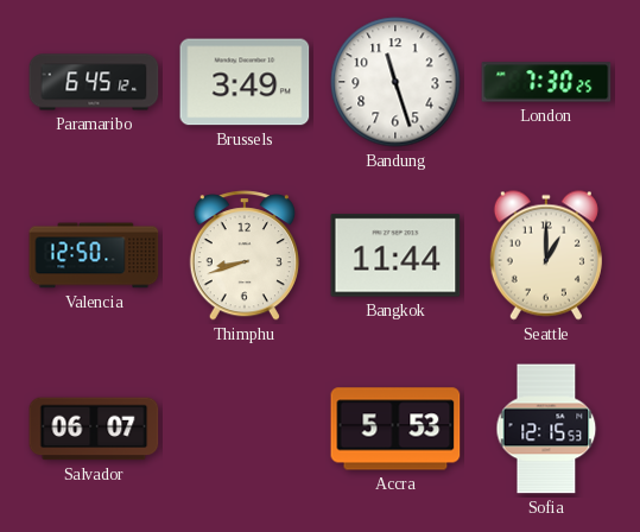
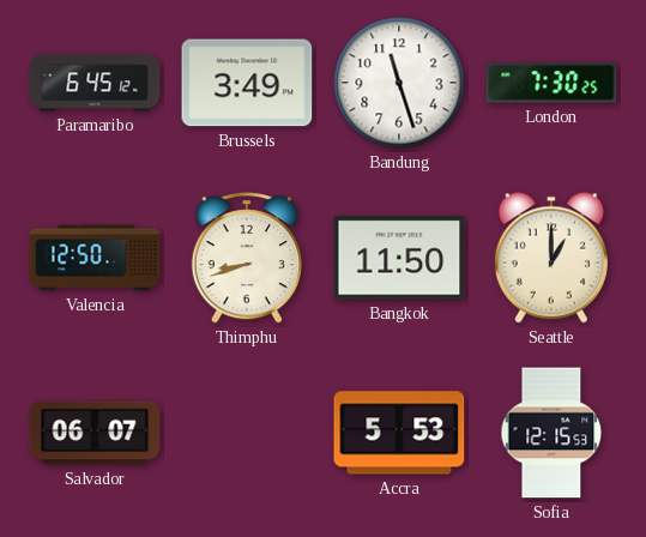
Bangkok: 11:44 -> 11:50
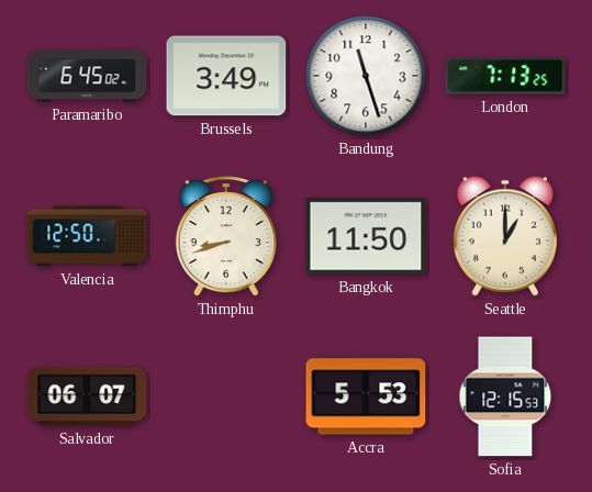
Paramaribo: 6:45:12 -> 6:45:02
London: 7:30 -> 7:13
